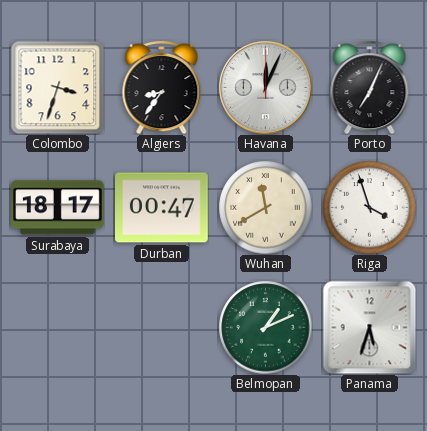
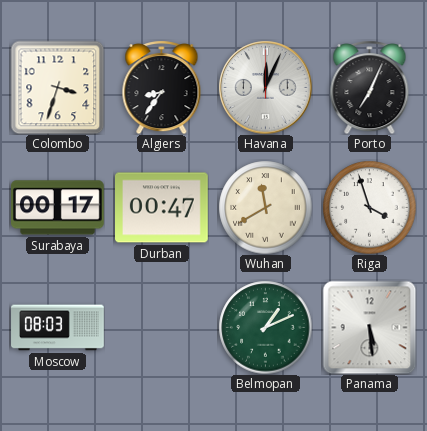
Surabaya: 18:17 -> 00:17
Moscow: none -> 08:03
Panama: 5:33 -> 5:29
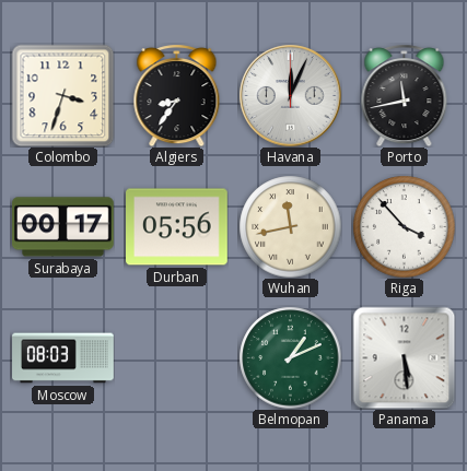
Porto: 7:04 -> 11:43
Durban: 00:47 -> 05:56
Wuhan: 11:40 -> 11:43
Riga: 3:57 -> 3:53
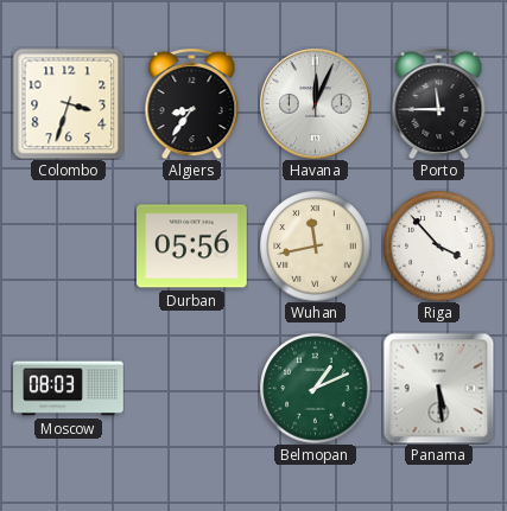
Porto: 11:43 -> 11:45
Surabaya: 00:17 -> none
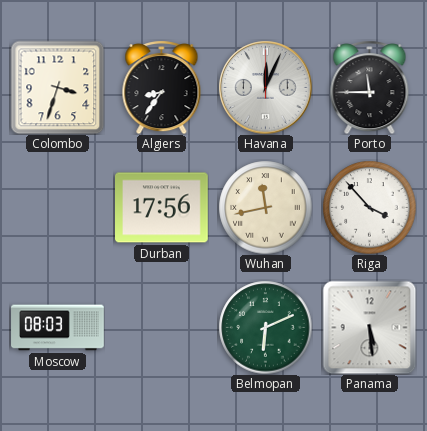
Durban: 05:56 -> 17:56
Belmopan: 1:11 -> 6:11
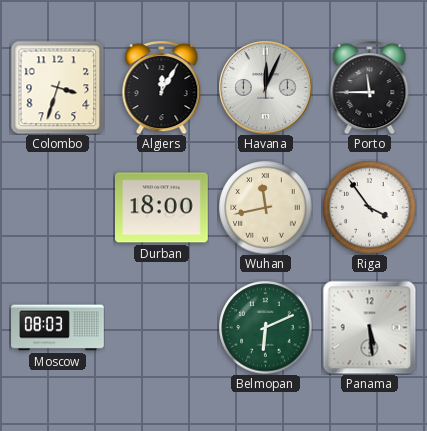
Algiers: 8:36 -> 12:05
Durban: 17:56 -> 18:00
Riga: 3:53 -> 3:54
